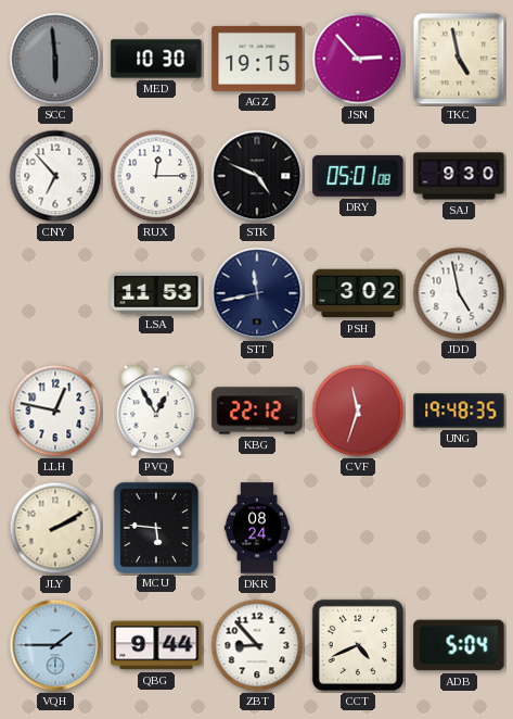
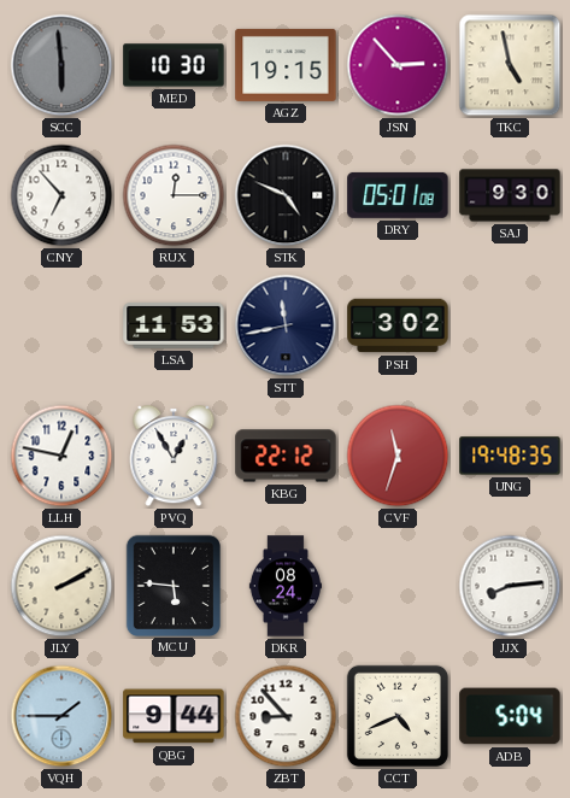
JDD: 4:58 -> none
JJX: none -> 8:14
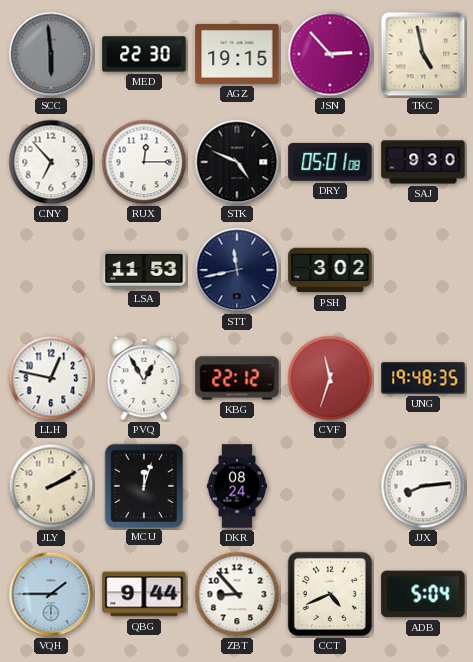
MED: 10:30 -> 22:30
MCU: 5:46 -> 12:03
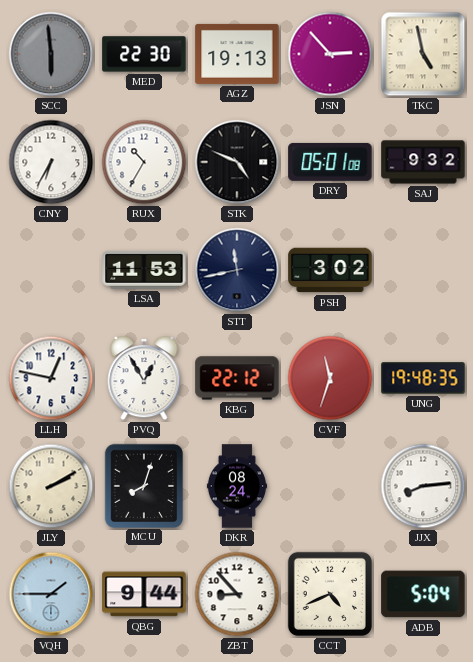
AGZ: 19:15 -> 19:13
CNY: 6:53 -> 6:35
RUX: 12:15 -> 10:35
SAJ: 9:30 -> 9:32
MCU: 12:03 -> 8:03
